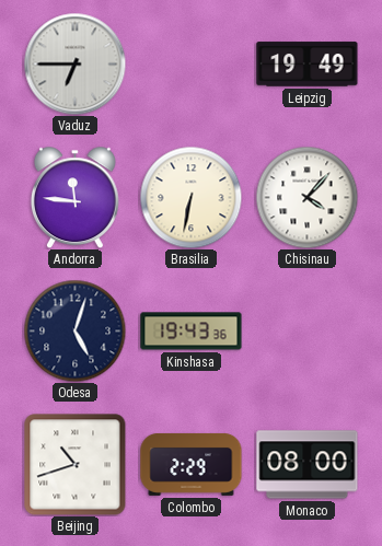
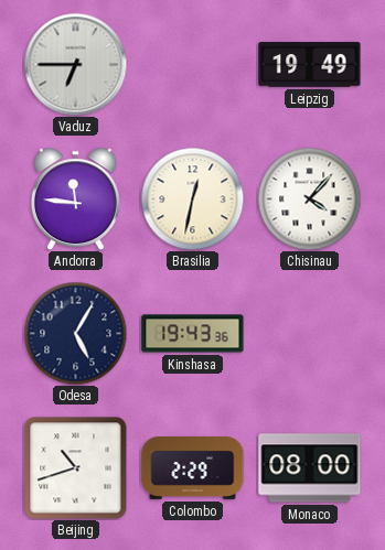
Brasilia: 6:32 -> 12:32
Odesa: 5:03 -> 5:05
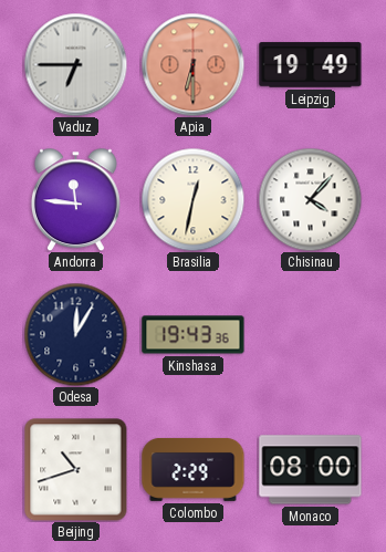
Apia: none -> 6:30
Odesa: 5:05 -> 12:05
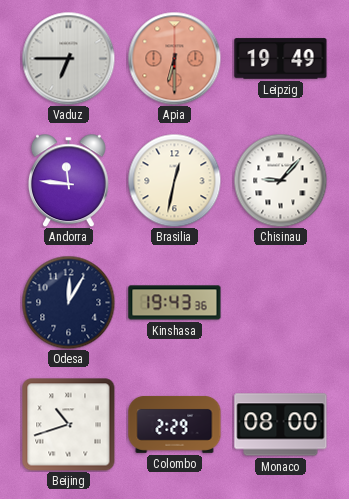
Chisinau: 4:07 -> 9:07
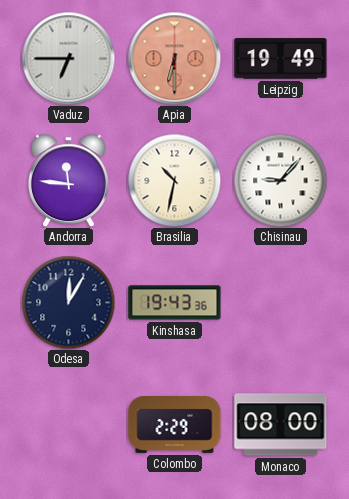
Brasilia: 12:32 -> 10:32
Beijing: 10:42 -> none
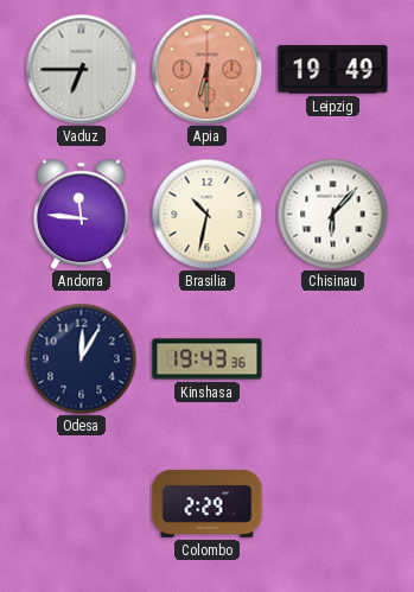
Chisinau: 9:07 -> 6:07
Monaco: 08:00 -> none
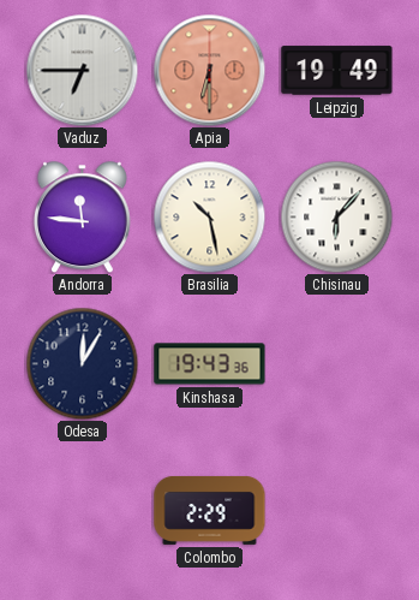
Brasilia: 10:32 -> 10:28
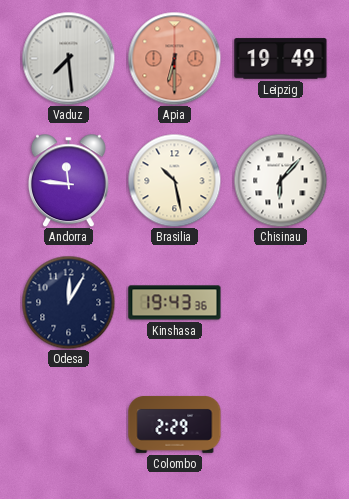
Vaduz: 6:45 -> 7:29
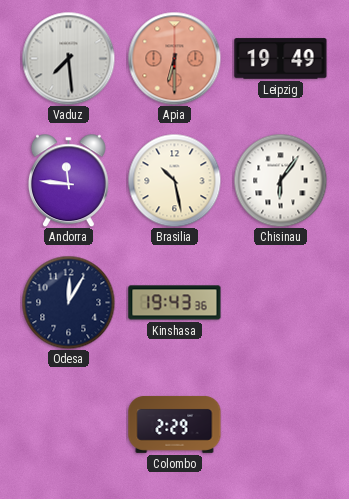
Chisinau: 6:07 -> 6:06
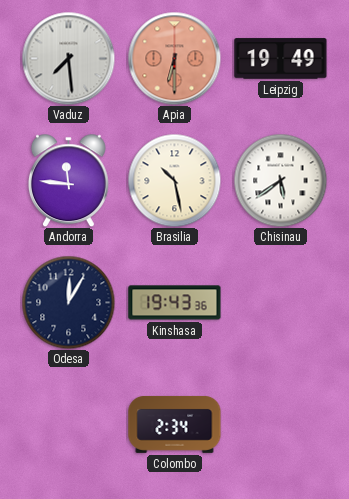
Chisinau: 6:06 -> 5:39
Colombo: 2:29 -> 2:34
